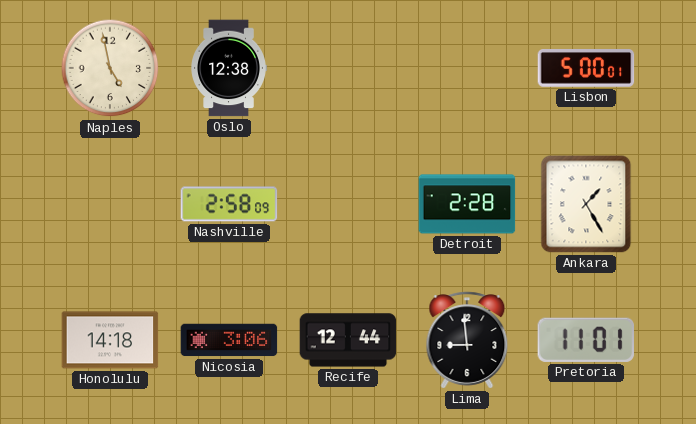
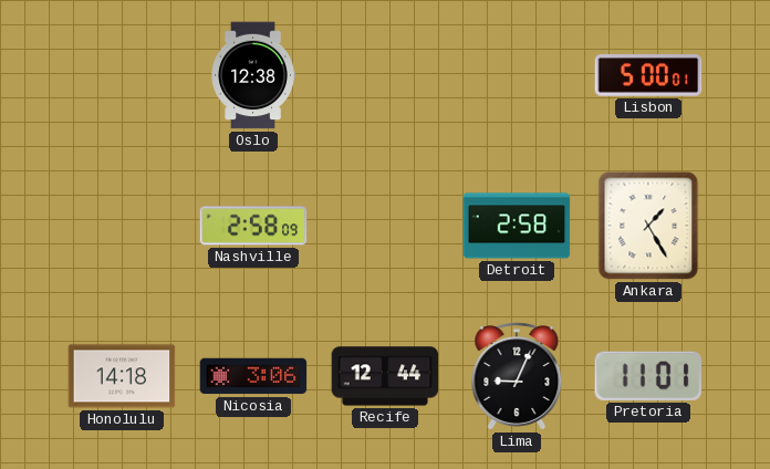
Naples: 4:58 -> none
Detroit: 2:28 -> 2:58
Lima: 8:59 -> 9:04
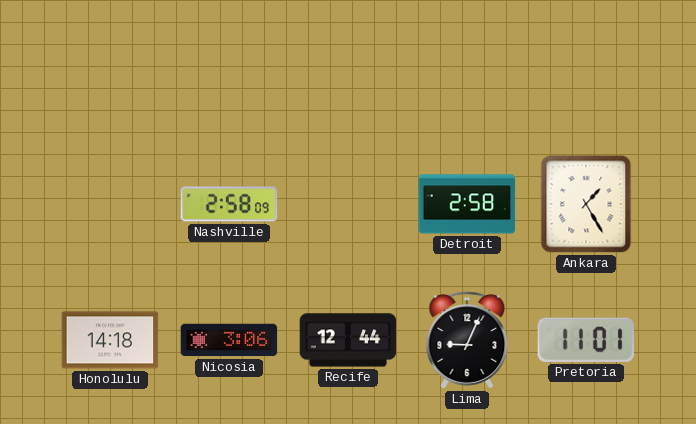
Oslo: 12:38 -> none
Lisbon: 5:00 -> none
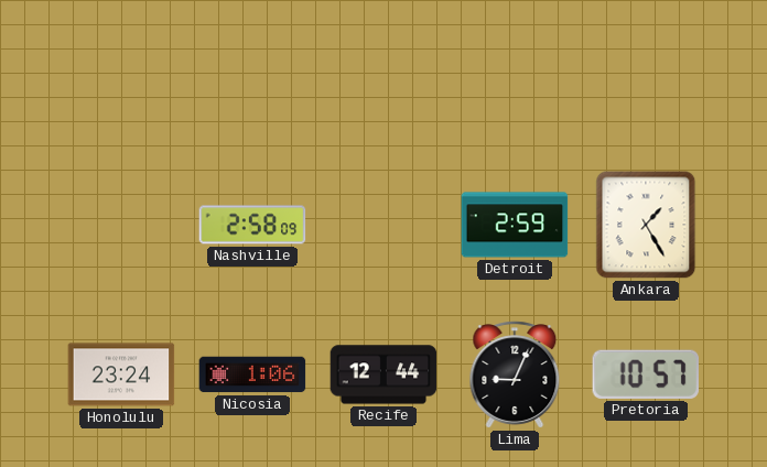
Detroit: 2:58 -> 2:59
Honolulu: 14:18 -> 23:24
Nicosia: 3:06 -> 1:06
Pretoria: 11:01 -> 10:57
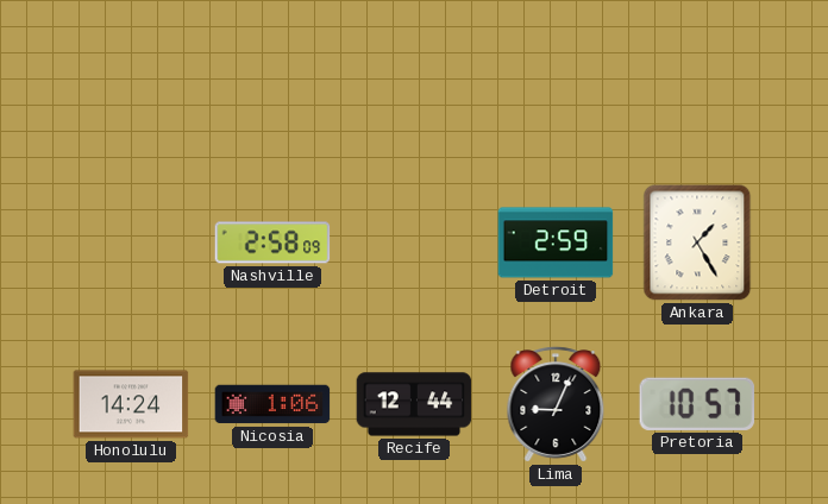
Honolulu: 23:24 -> 14:24
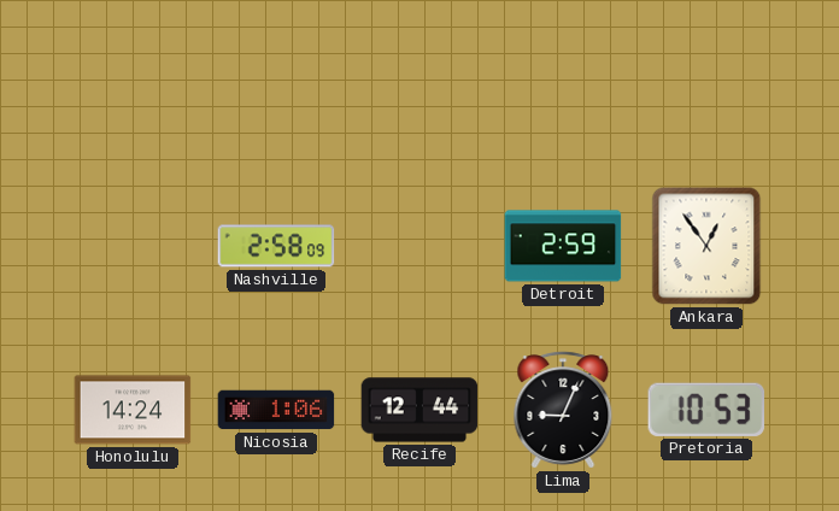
Ankara: 1:25 -> 12:54
Pretoria: 10:57 -> 10:53
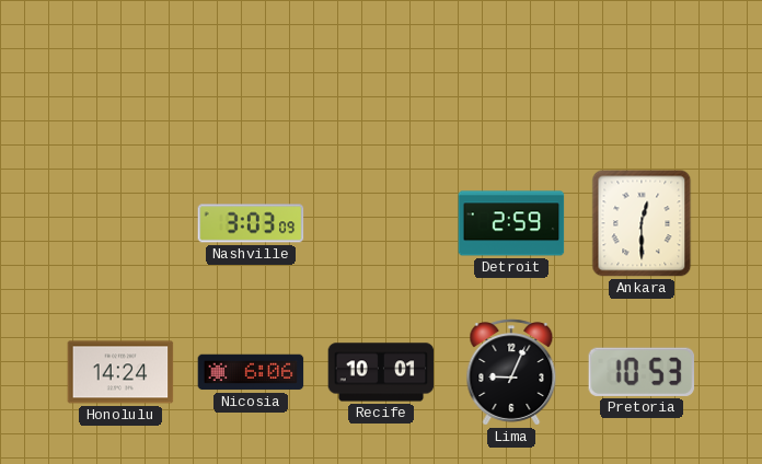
Nashville: 2:58 -> 3:03
Ankara: 12:54 -> 12:30
Nicosia: 1:06 -> 6:06
Recife: 12:44 -> 10:01
